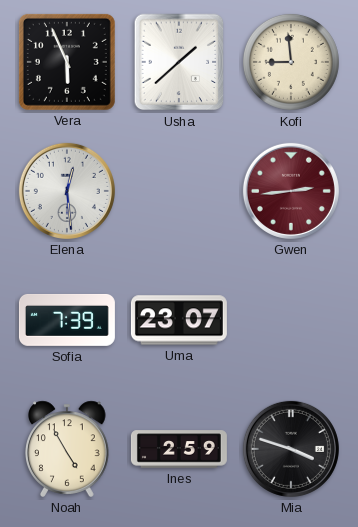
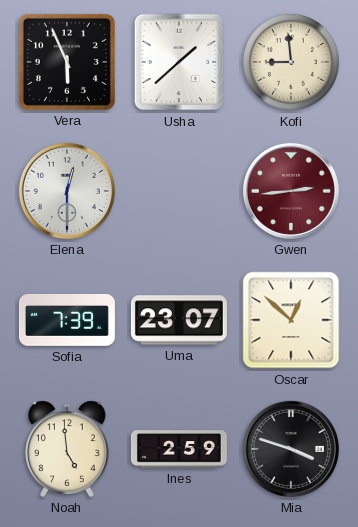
Elena: 12:29 -> 12:30
Oscar: none -> 12:52
Noah: 4:55 -> 4:59
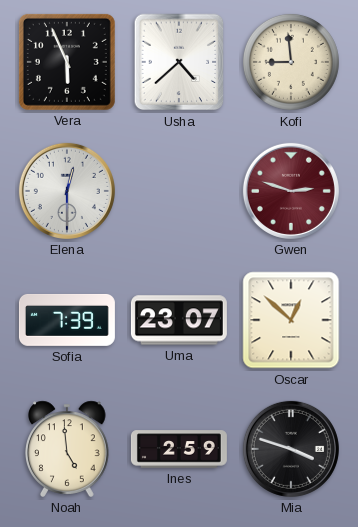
Usha: 1:38 -> 4:38
Gwen: 2:44 -> 2:48
